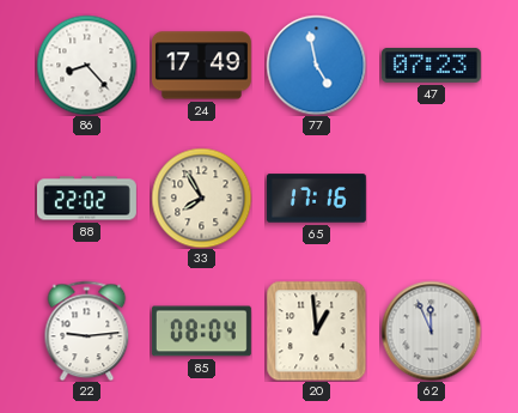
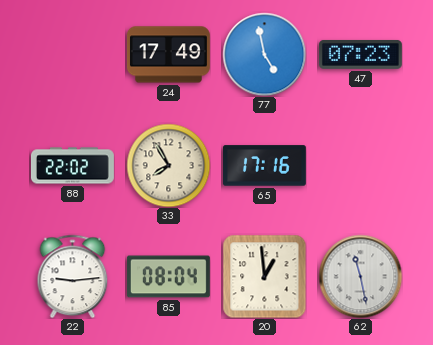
86: 8:23 -> none
62: 11:56 -> 11:28
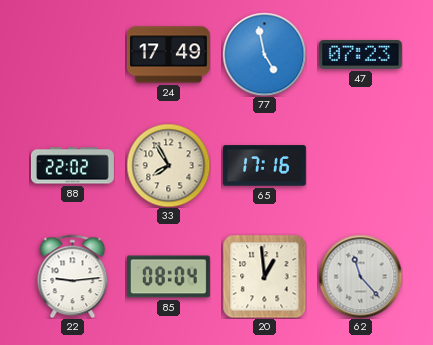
62: 11:28 -> 11:23
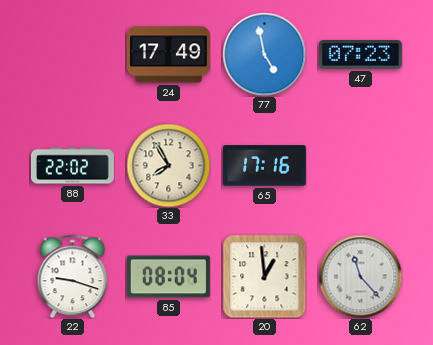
22: 9:14 -> 9:18
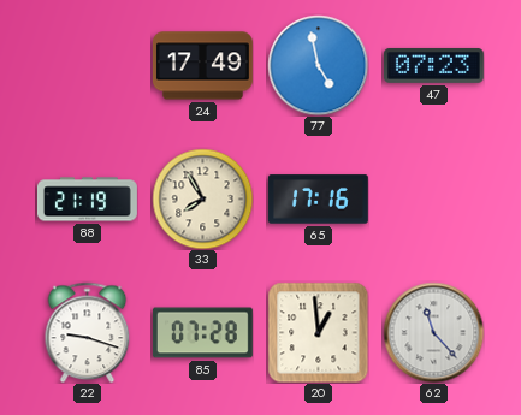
88: 22:02 -> 21:19
85: 08:04 -> 07:28
